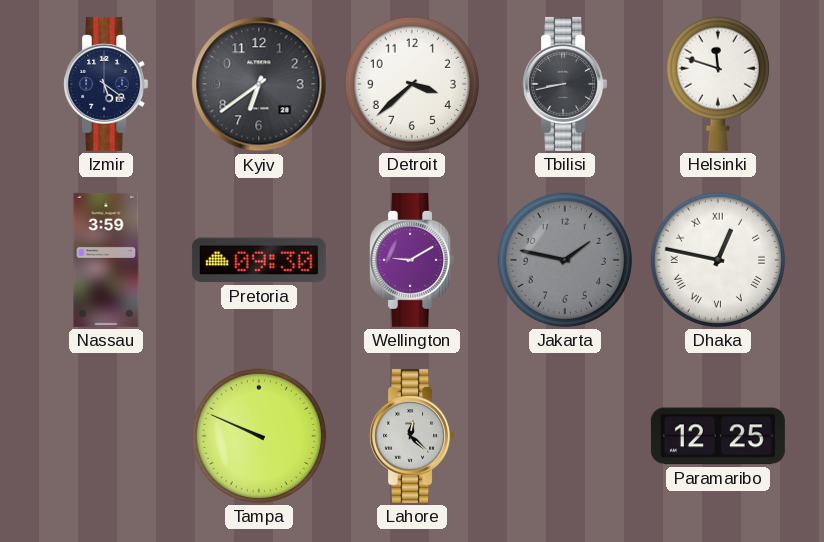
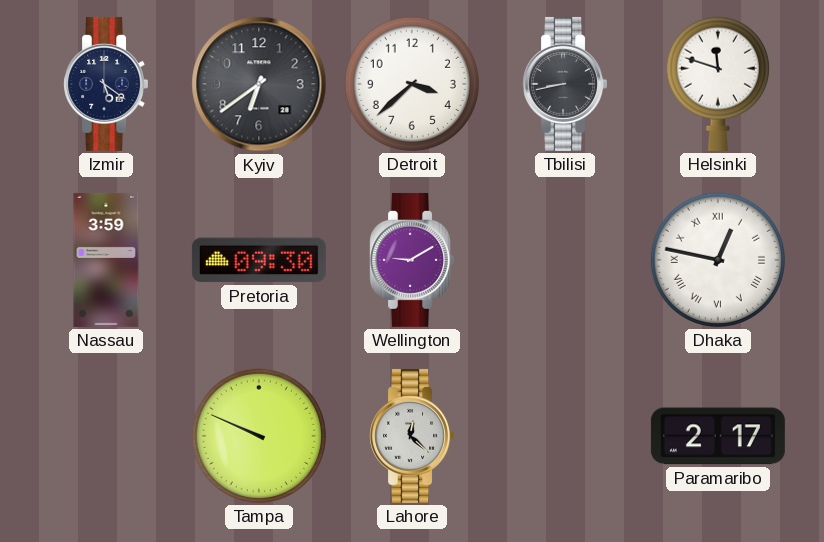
Jakarta: 1:47 -> none
Paramaribo: 12:25 -> 2:17
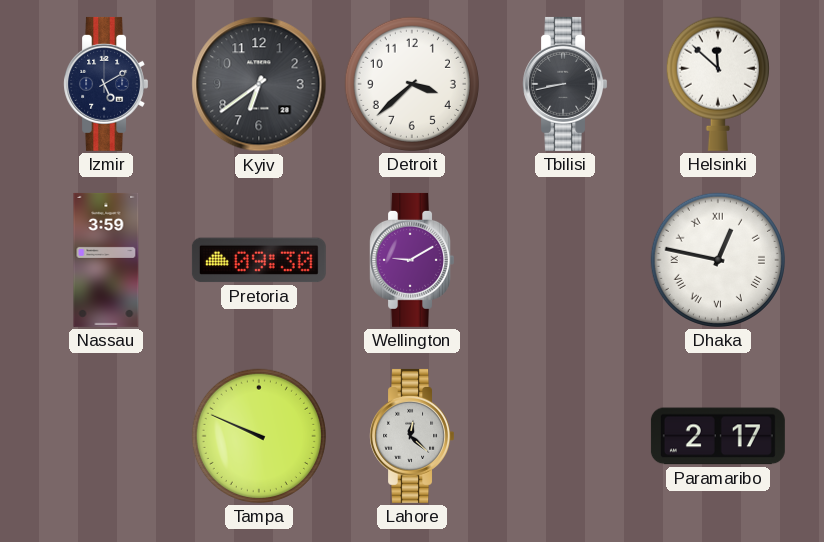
Izmir: 5:21 -> 5:10
Helsinki: 11:48 -> 11:52
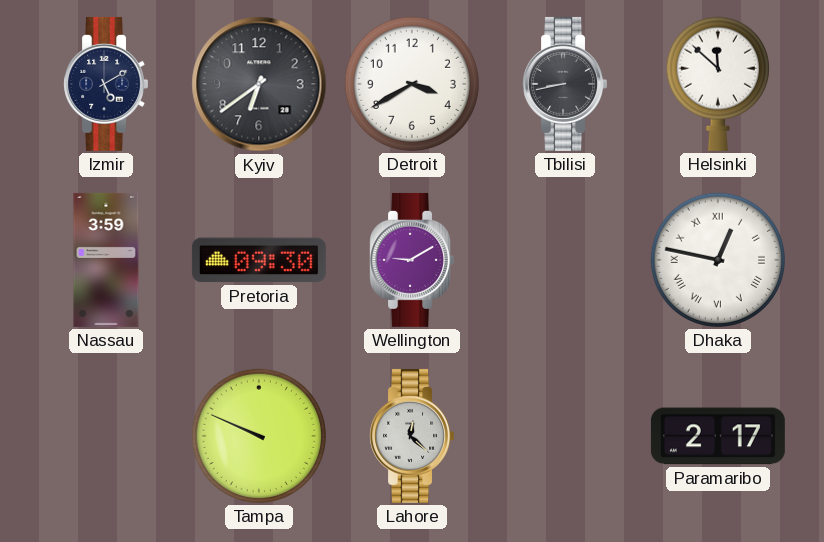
Detroit: 3:38 -> 3:40
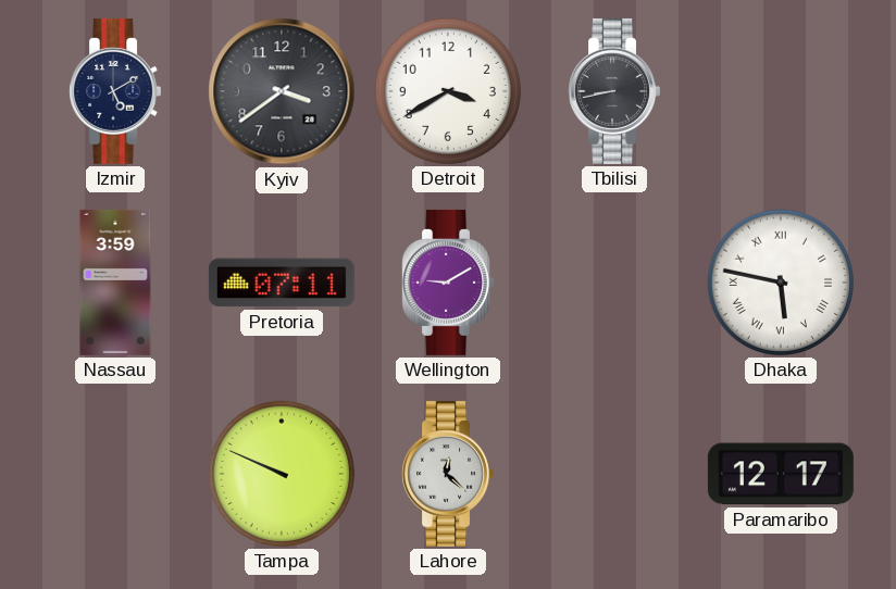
Kyiv: 6:39 -> 3:39
Helsinki: 11:52 -> none
Pretoria: 09:30 -> 07:11
Dhaka: 12:47 -> 5:47
Paramaribo: 2:17 -> 12:17
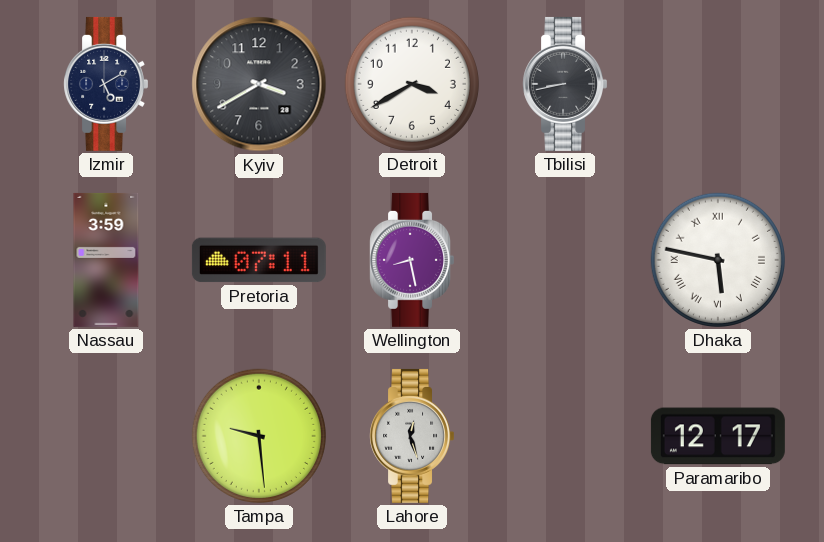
Kyiv: 3:39 -> 3:40
Wellington: 9:10 -> 8:28
Tampa: 9:49 -> 9:29
Lahore: 12:22 -> 12:27
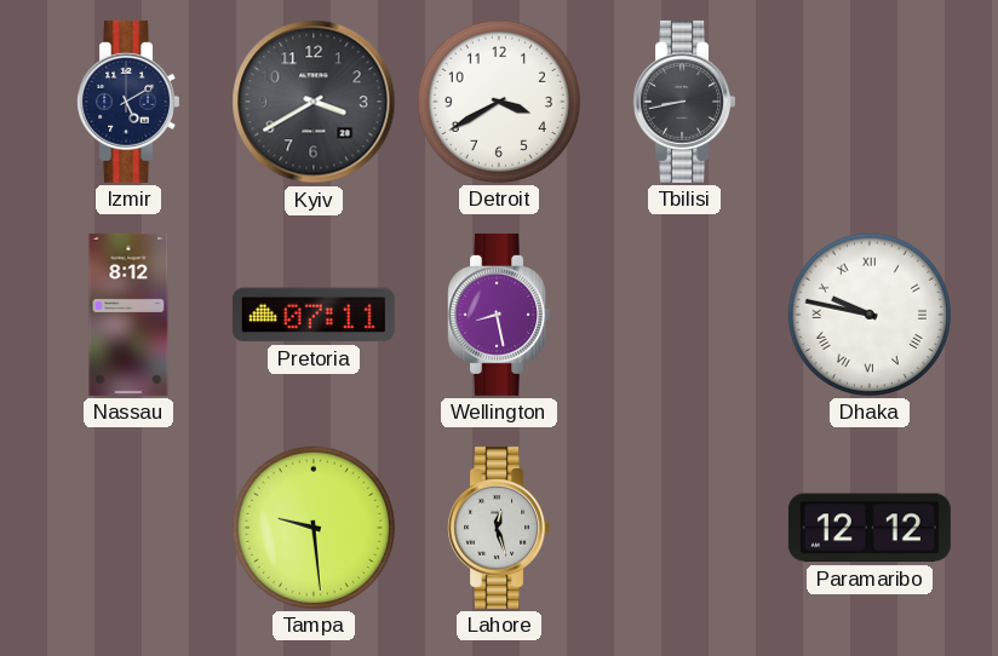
Nassau: 3:59 -> 8:12
Dhaka: 5:47 -> 9:47
Paramaribo: 12:17 -> 12:12
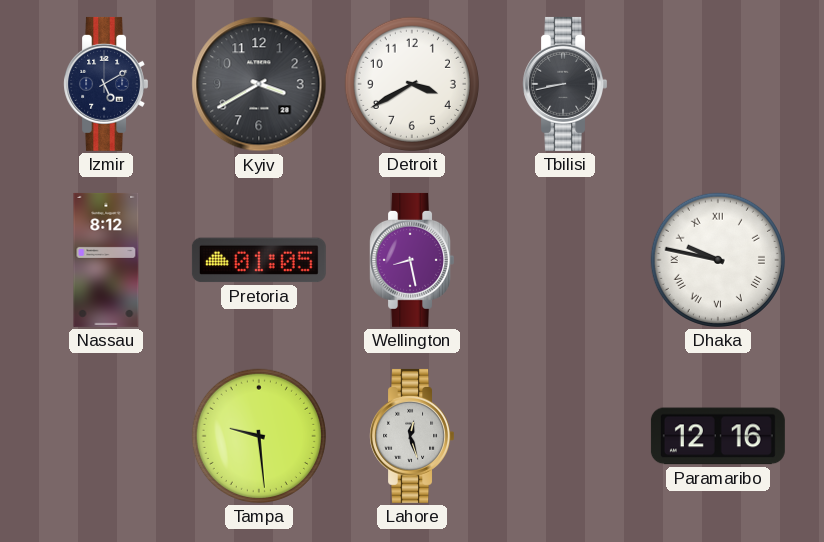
Pretoria: 07:11 -> 01:05
Paramaribo: 12:12 -> 12:16
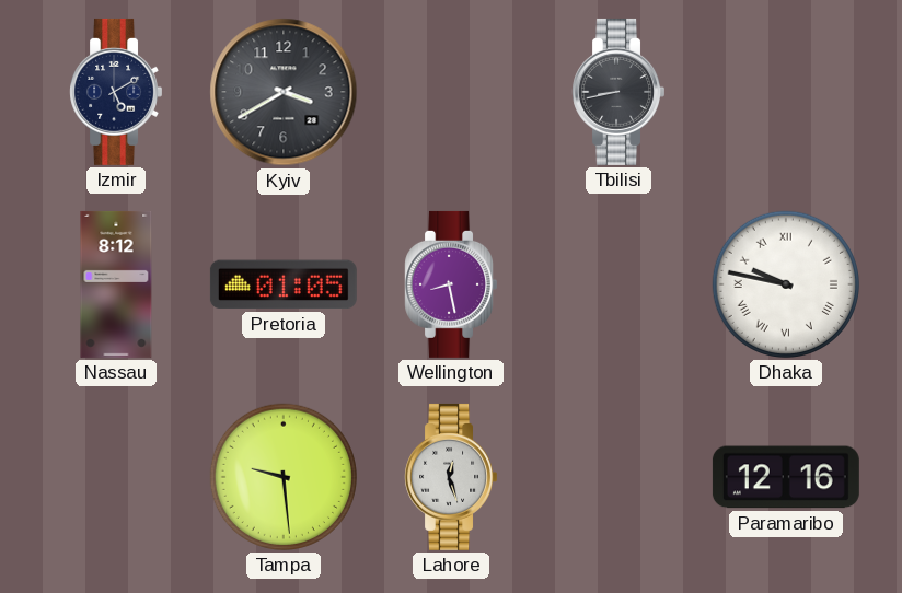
Detroit: 3:40 -> none
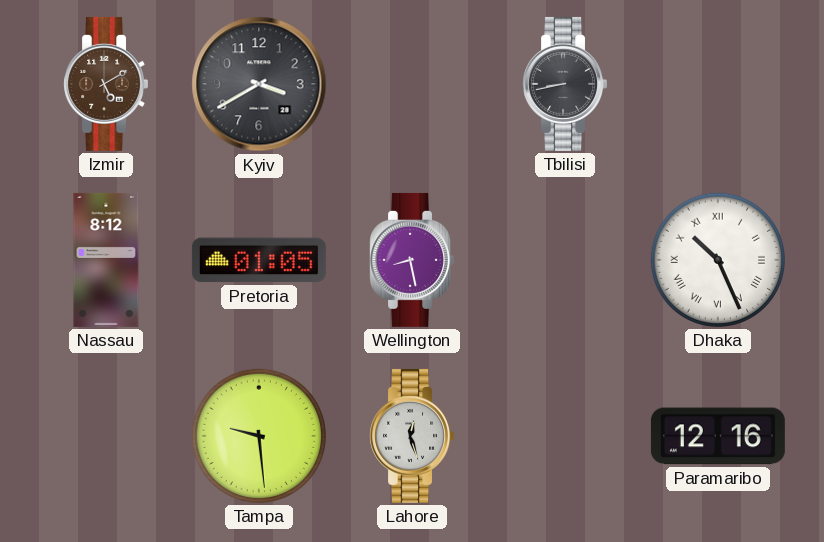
Izmir dial: navy -> brown
Dhaka: 9:47 -> 10:26
